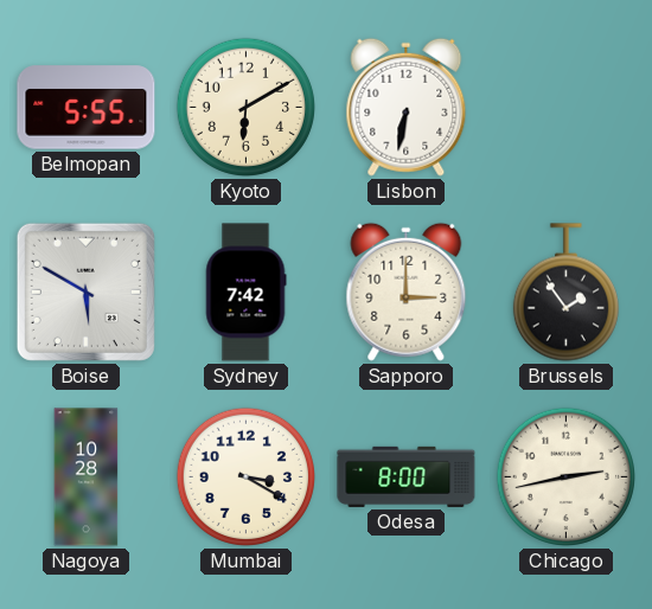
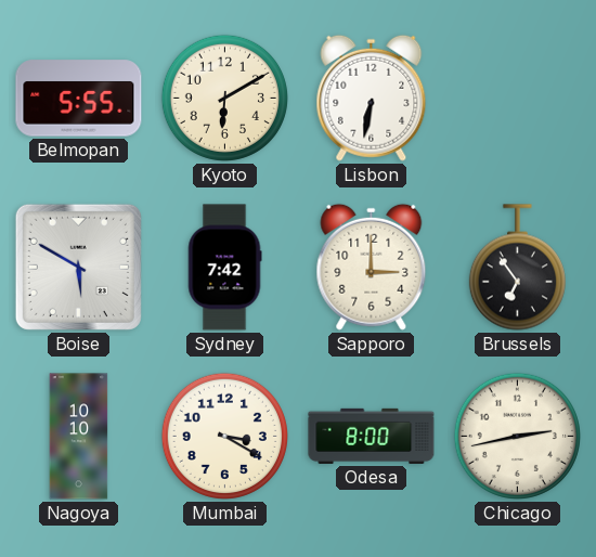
Brussels: 1:54 -> 6:54
Nagoya: 10:28 -> 10:10
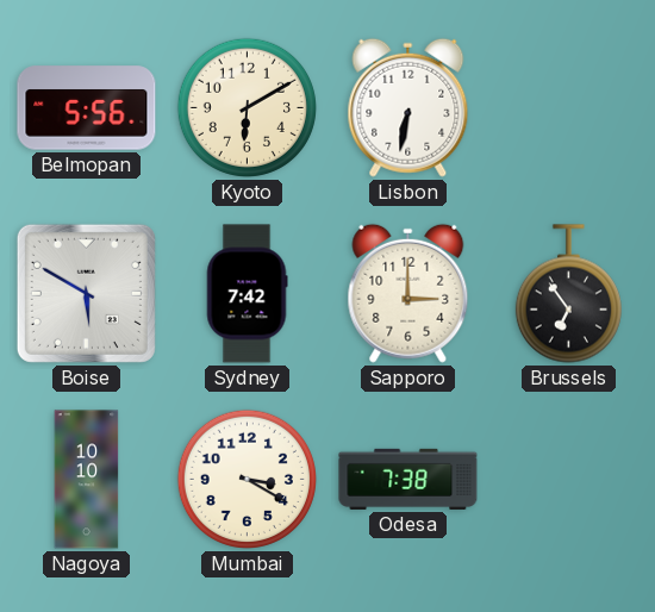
Belmopan: 5:55 -> 5:56
Odesa: 8:00 -> 7:38
Chicago: 2:43 -> none
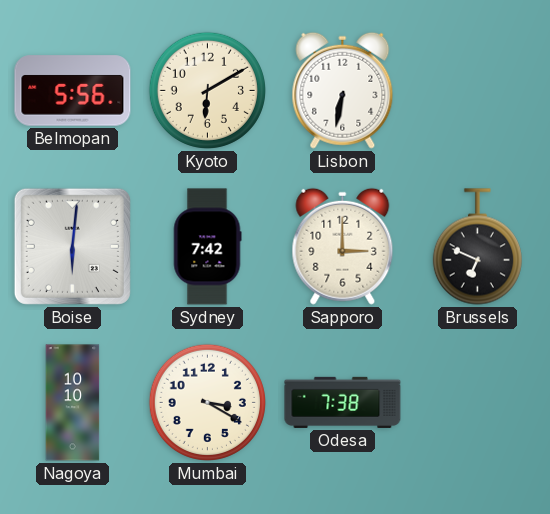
Boise: 5:50 -> 6:01
Brussels: 6:54 -> 6:49
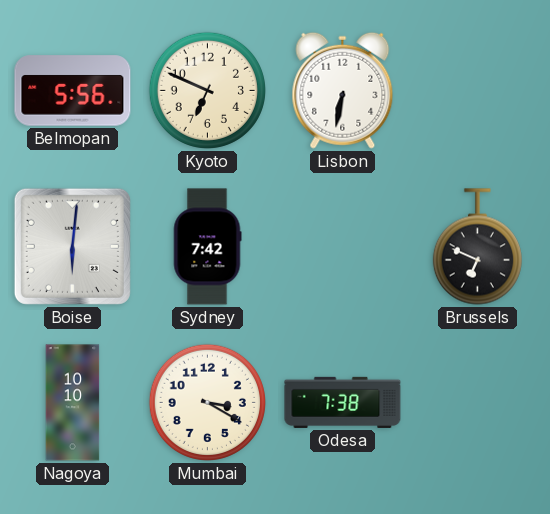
Kyoto: 6:10 -> 6:49
Sapporo: 3:00 -> none
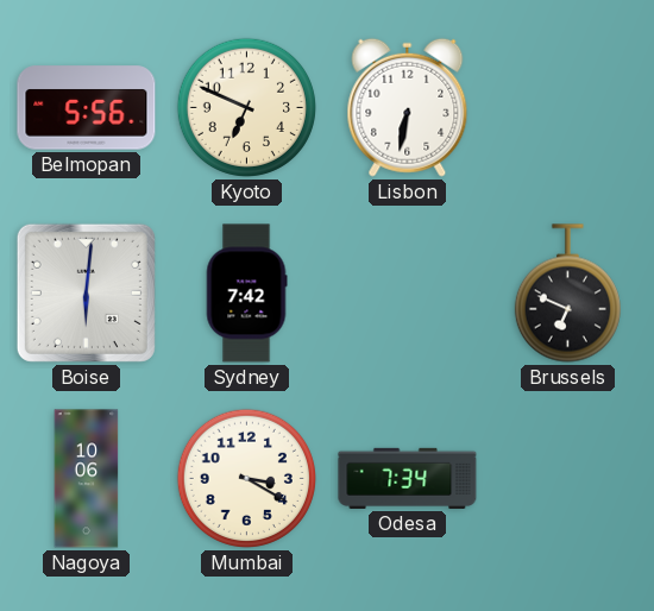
Nagoya: 10:10 -> 10:06
Odesa: 7:38 -> 7:34
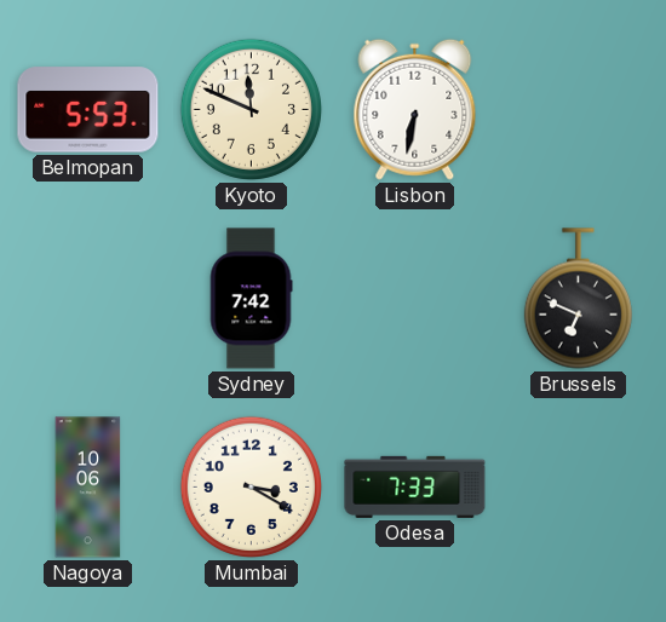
Belmopan: 5:56 -> 5:53
Kyoto: 6:49 -> 11:49
Boise: 6:01 -> none
Odesa: 7:34 -> 7:33
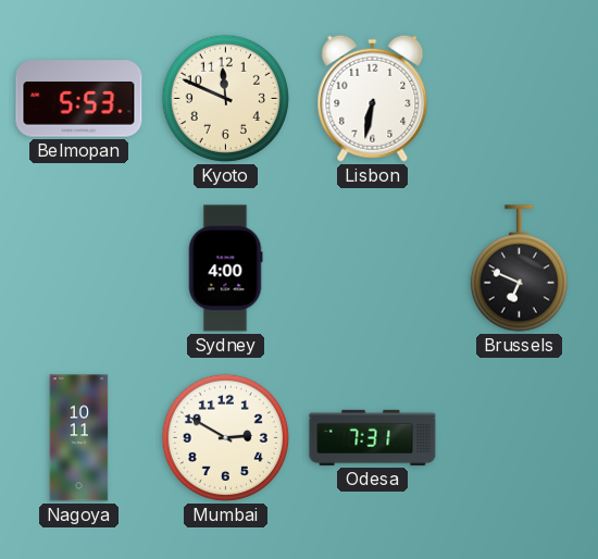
Sydney: 7:42 -> 4:00
Nagoya: 10:06 -> 10:11
Mumbai: 3:20 -> 2:50
Odesa: 7:33 -> 7:31
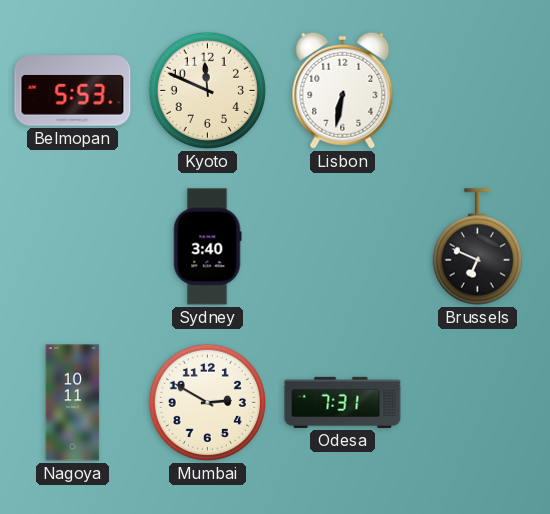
Sydney: 4:00 -> 3:40
